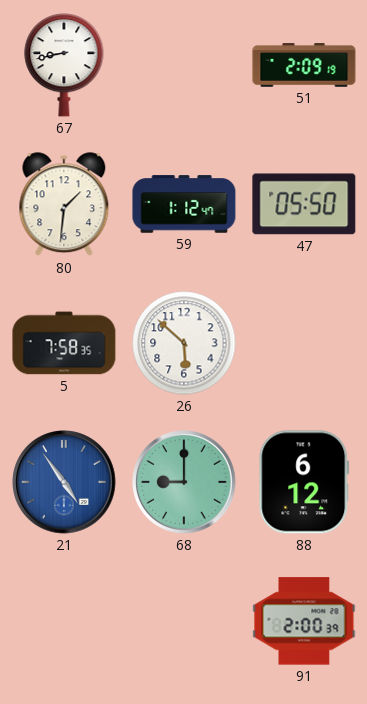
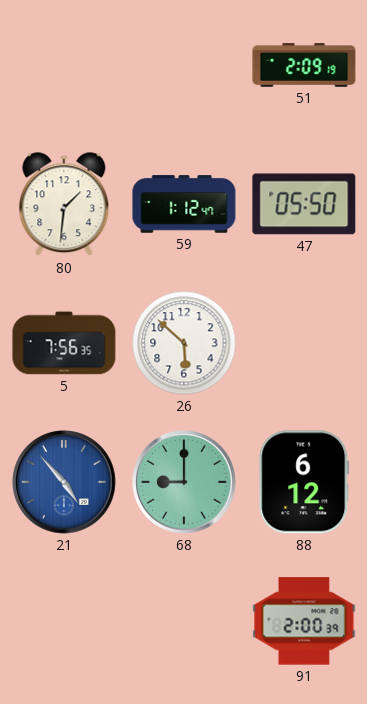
67: 8:43 -> none
5: 7:58 -> 7:56
21: 4:54 -> 4:53
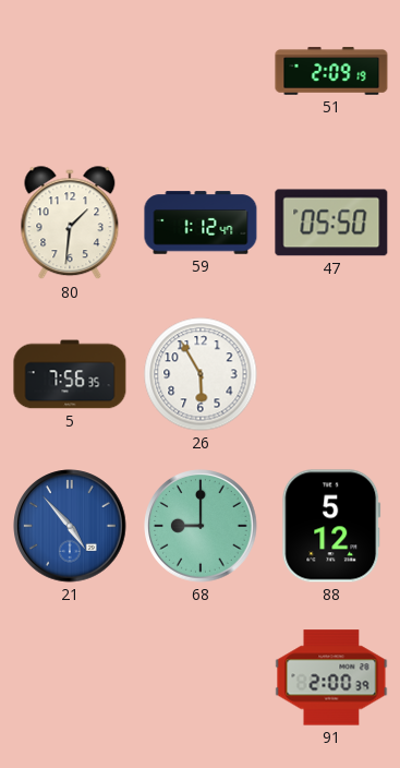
26: 5:52 -> 5:55
88: 6:12 -> 5:12
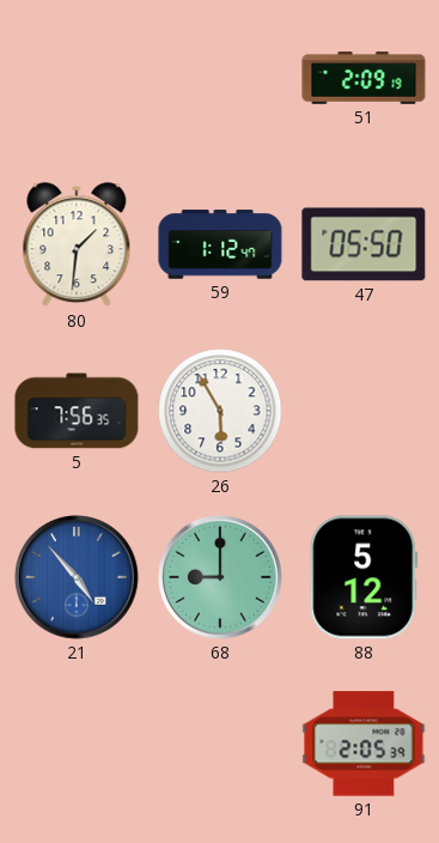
91: 2:00 -> 2:05
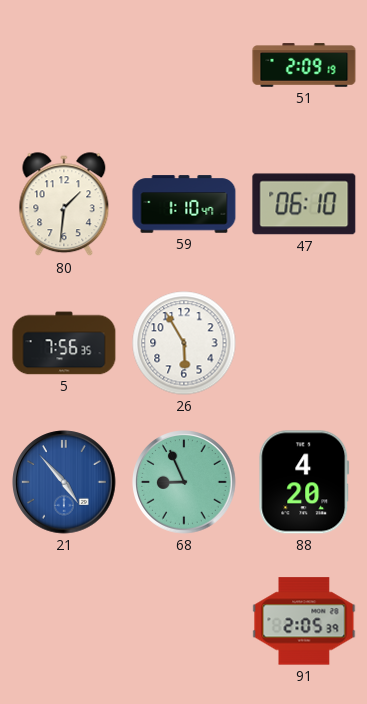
59: 1:12 -> 1:10
47: 05:50 -> 06:10
68: 9:00 -> 8:56
88: 5:12 -> 4:20
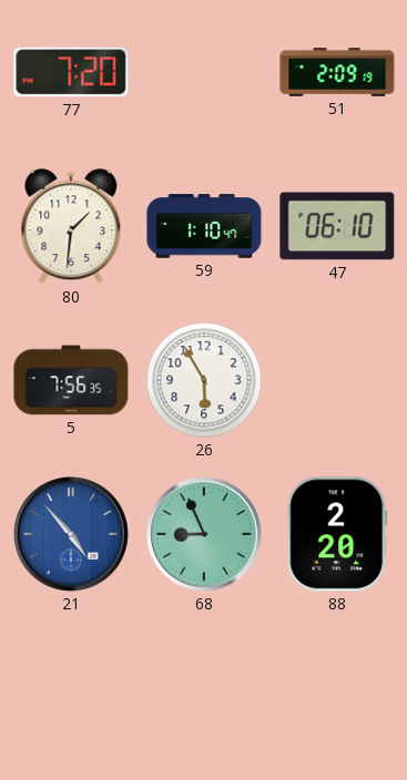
77: none -> 7:20
88: 4:20 -> 2:20
91: 2:05 -> none
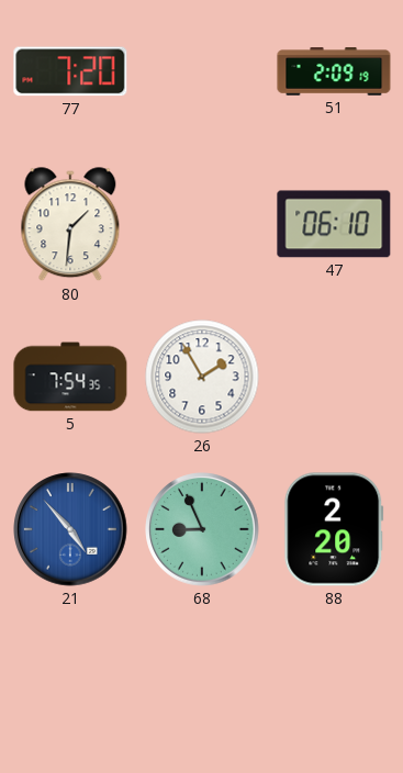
59: 1:10 -> none
5: 7:56 -> 7:54
26: 5:55 -> 1:55
